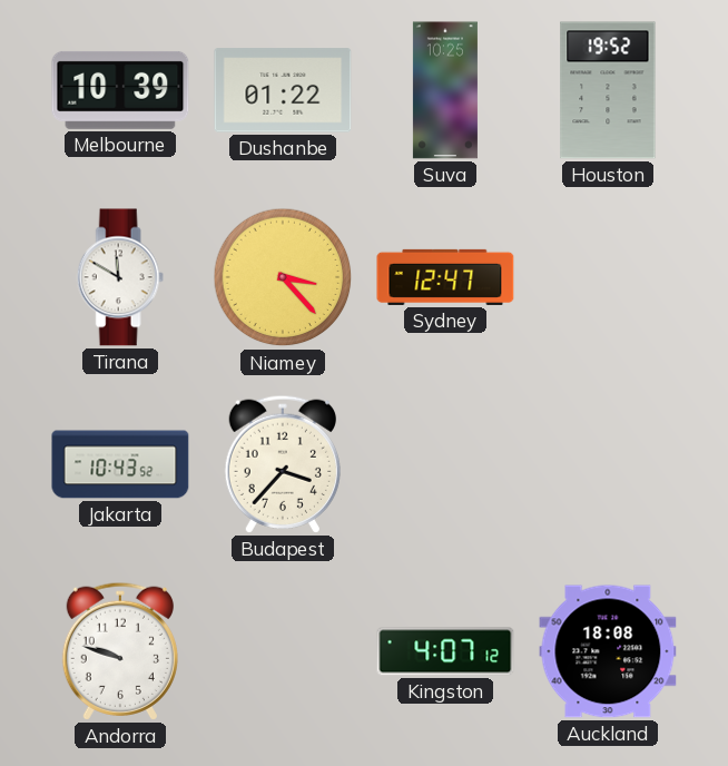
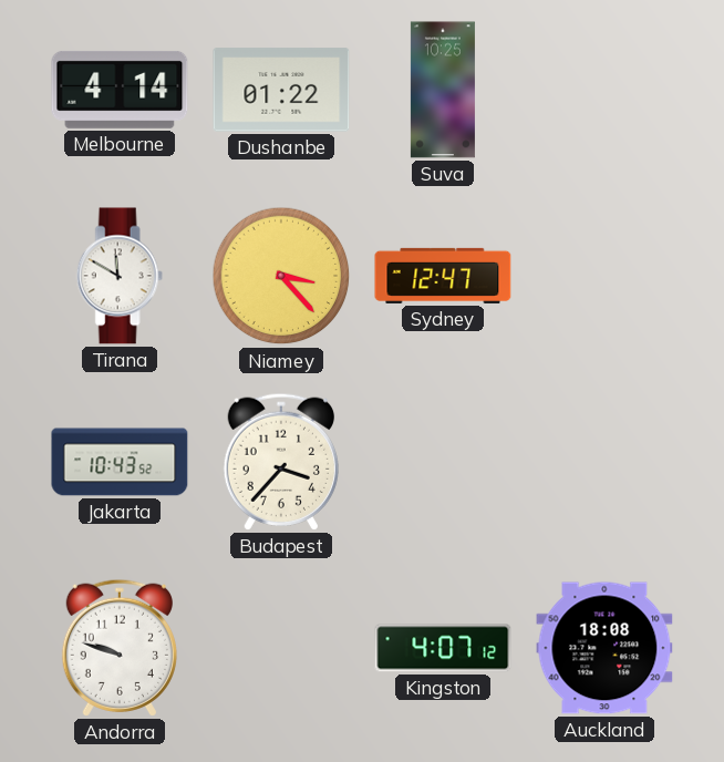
Melbourne: 10:39 -> 4:14
Houston: 19:52 -> none
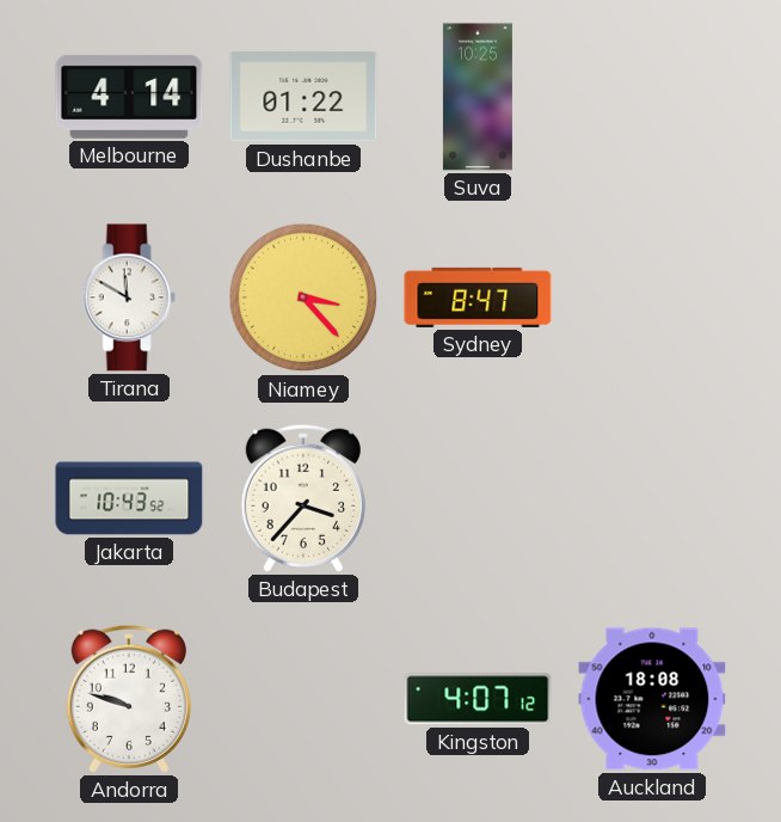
Sydney: 12:47 -> 8:47
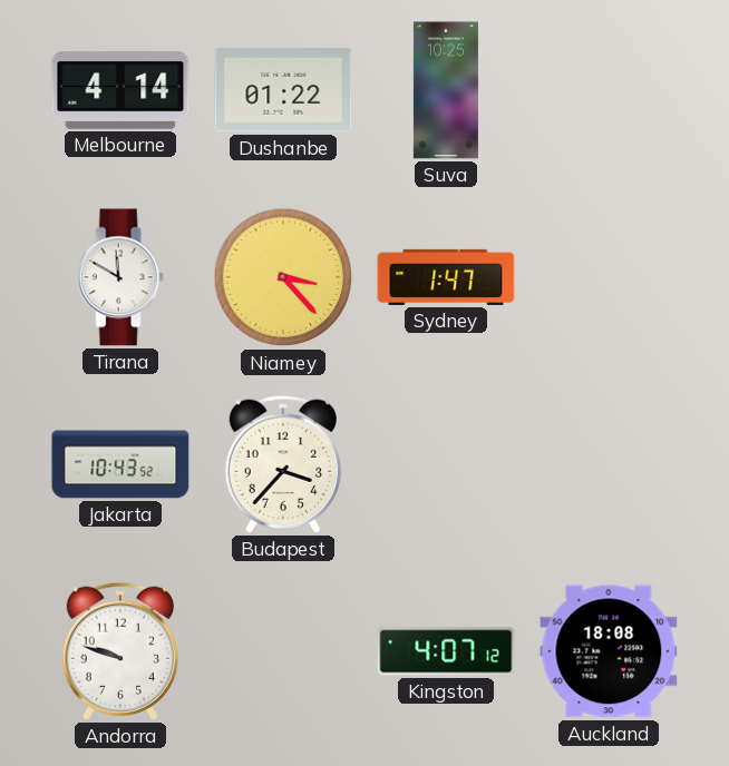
Sydney: 8:47 -> 1:47
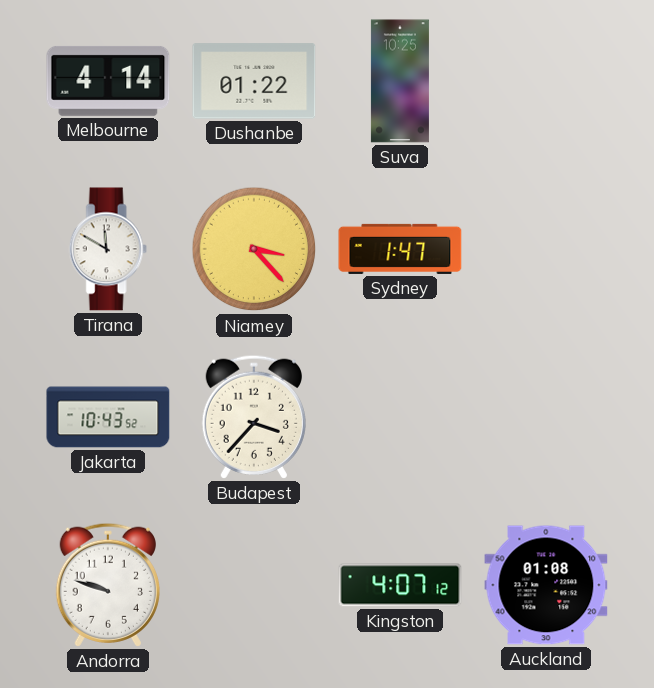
Auckland: 18:08 -> 01:08
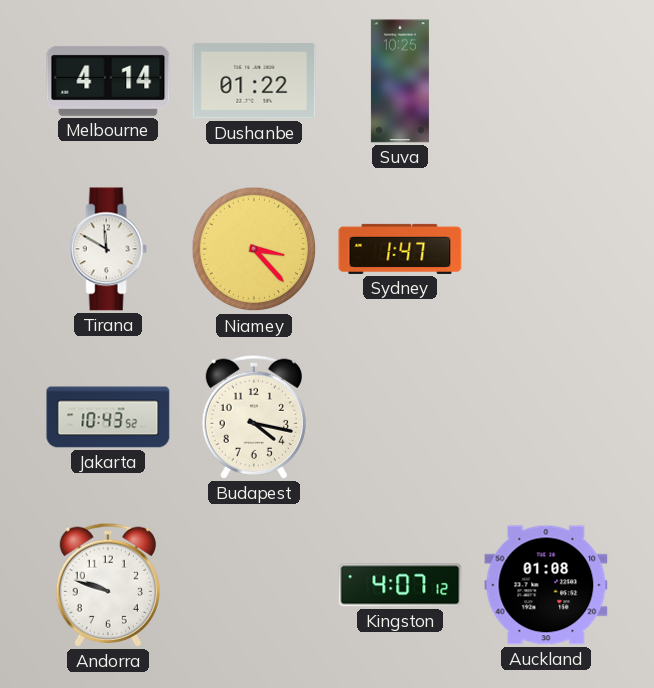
Budapest: 3:37 -> 4:17
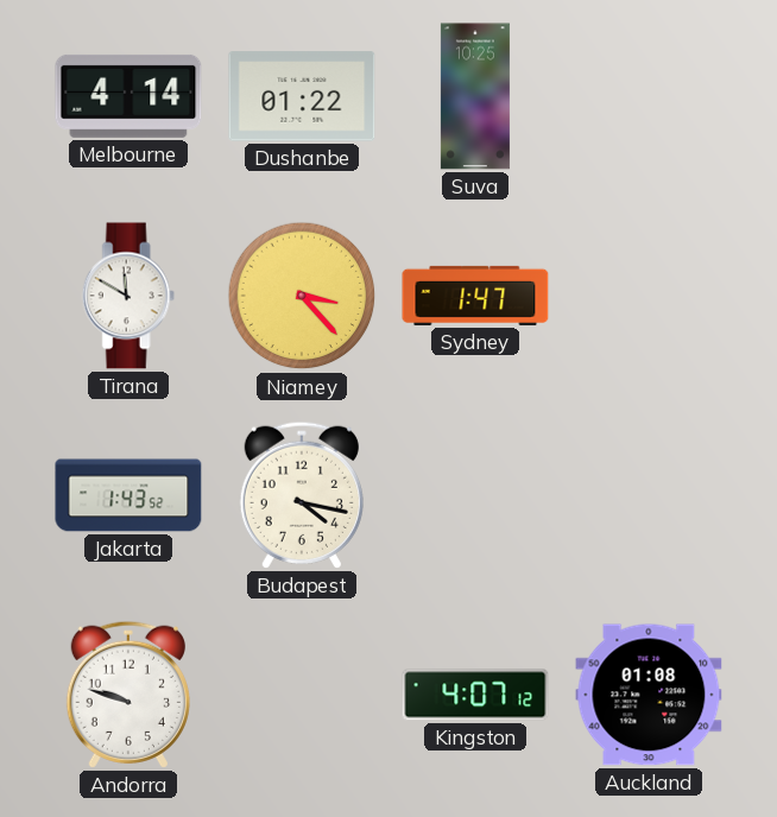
Jakarta: 10:43 -> 1:43
